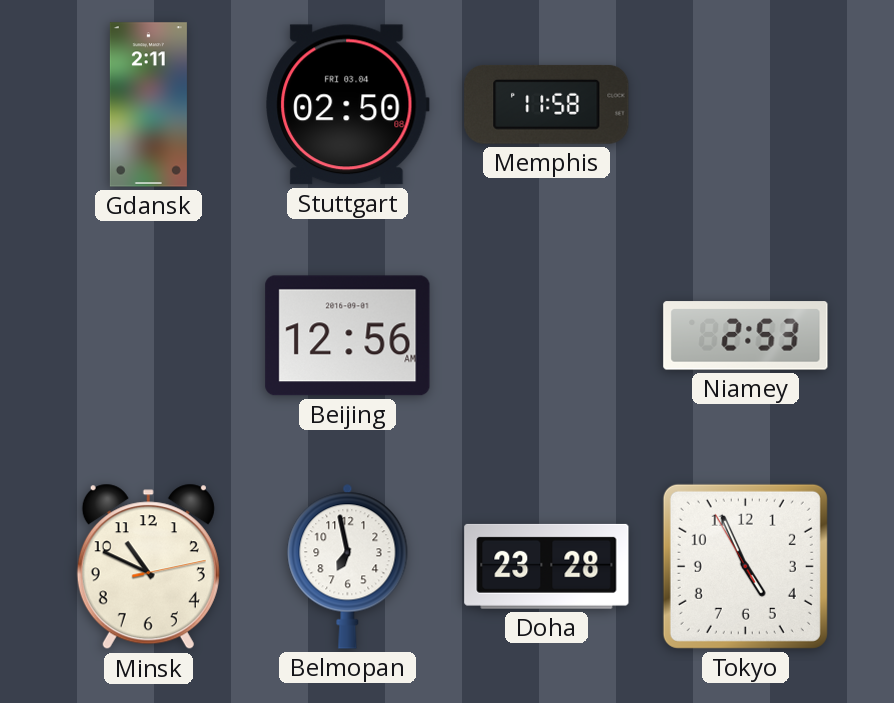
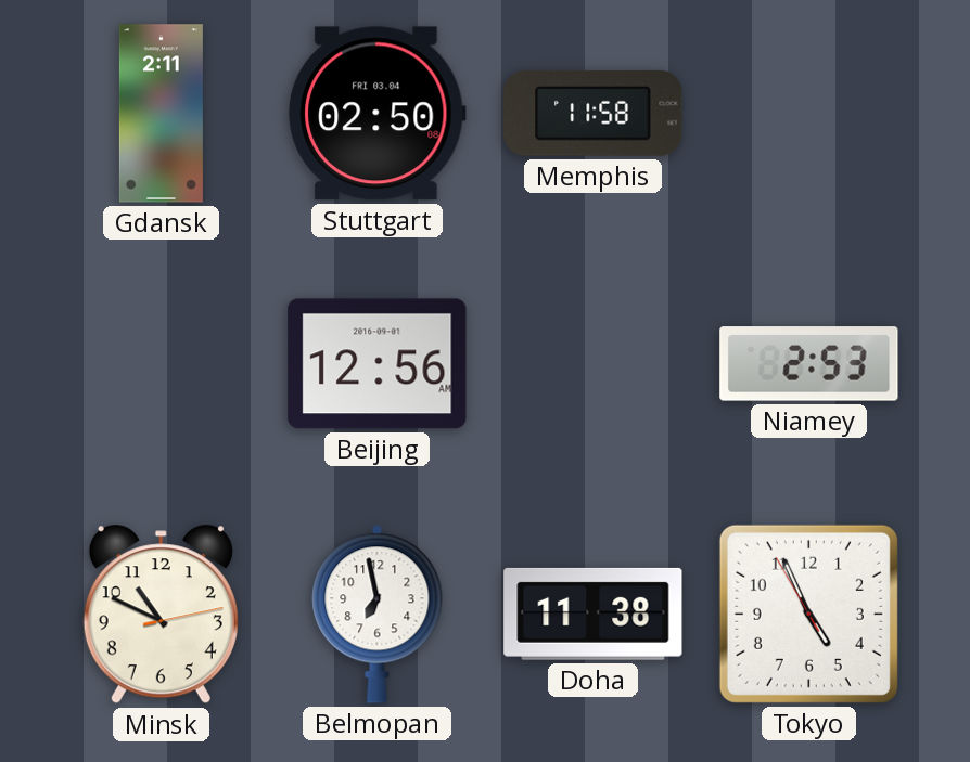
Doha: 23:28 -> 11:38
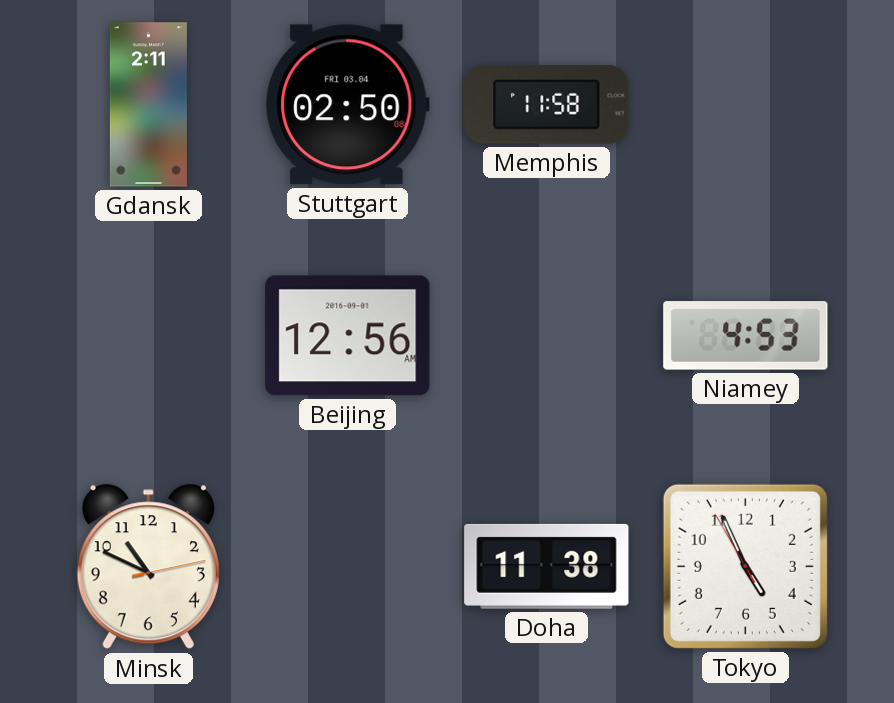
Niamey: 2:53 -> 4:53
Belmopan: 6:58 -> none
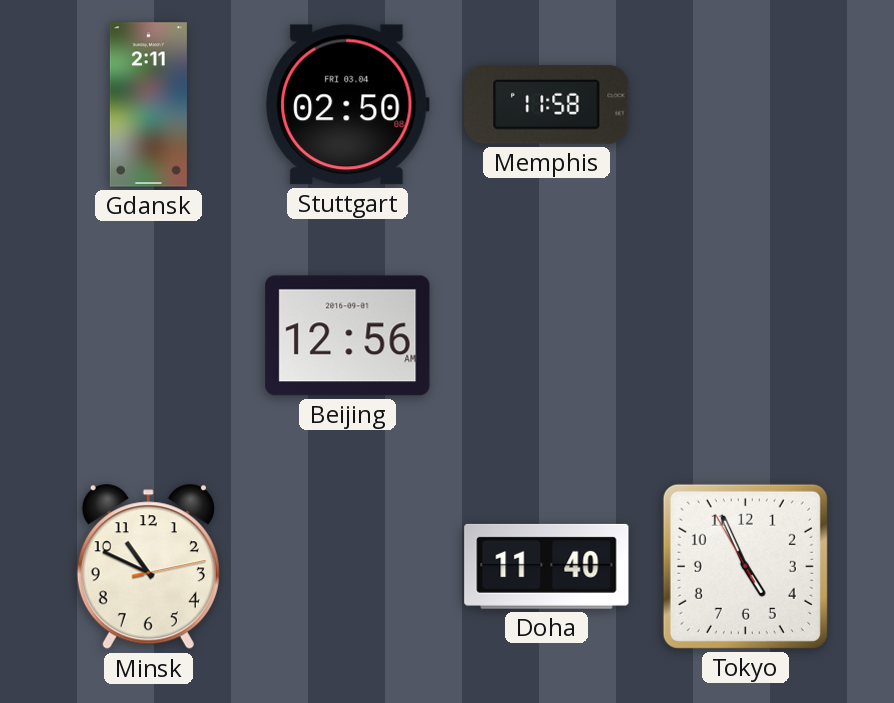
Niamey: 4:53 -> none
Doha: 11:38 -> 11:40
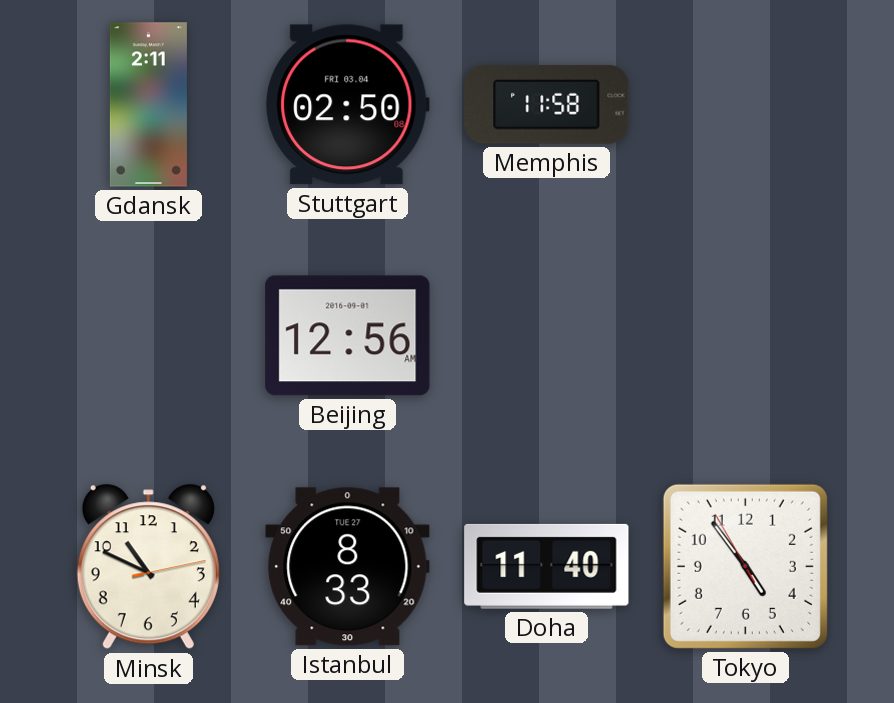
Istanbul: none -> 8:33
Tokyo: 4:55 -> 4:53
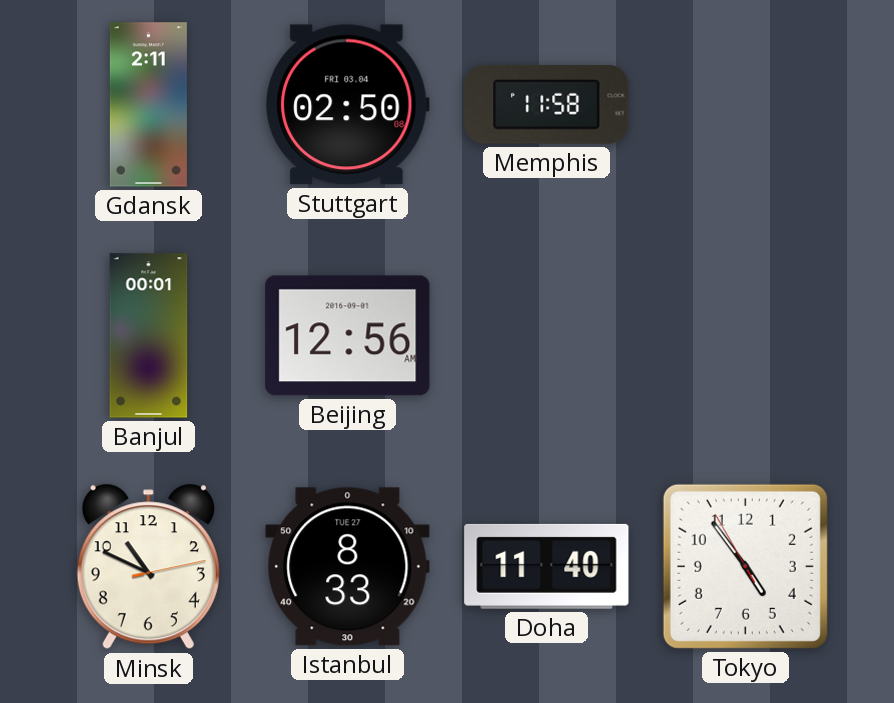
Banjul: none -> 00:01
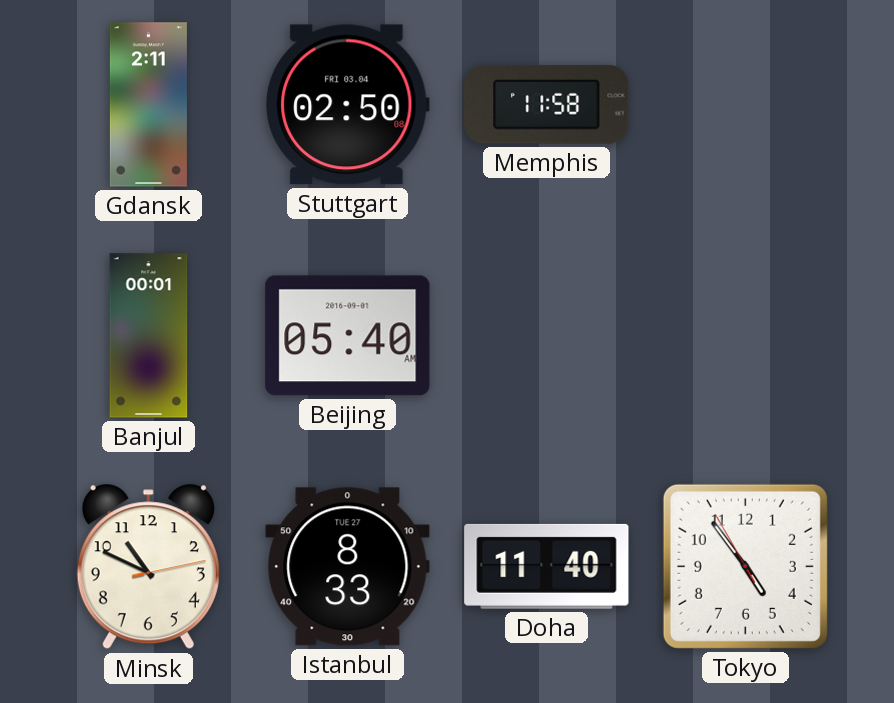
Beijing: 12:56 -> 05:40
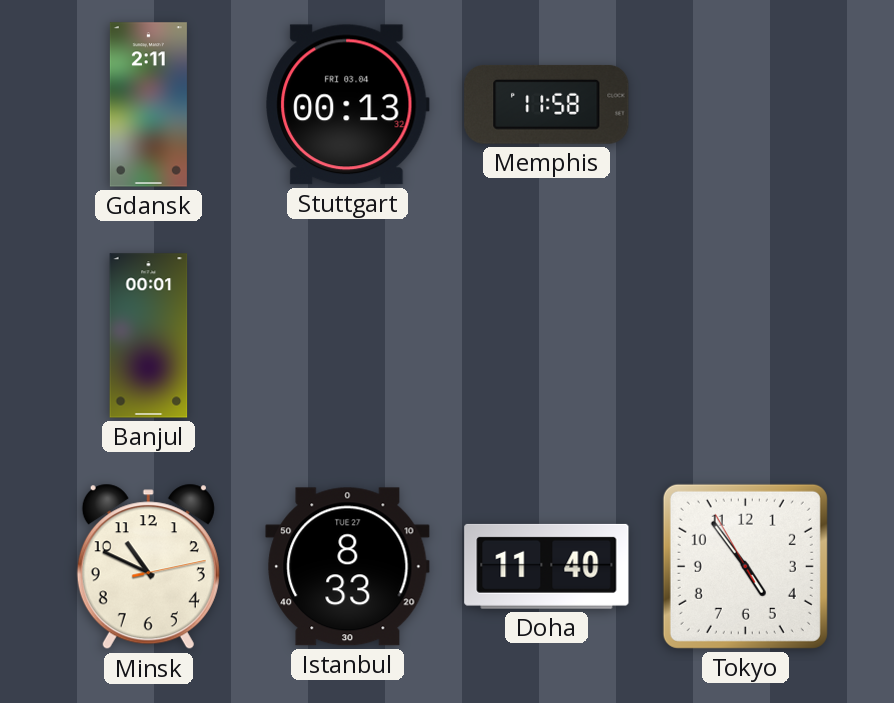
Stuttgart: 02:50 -> 00:13
Beijing: 05:40 -> none
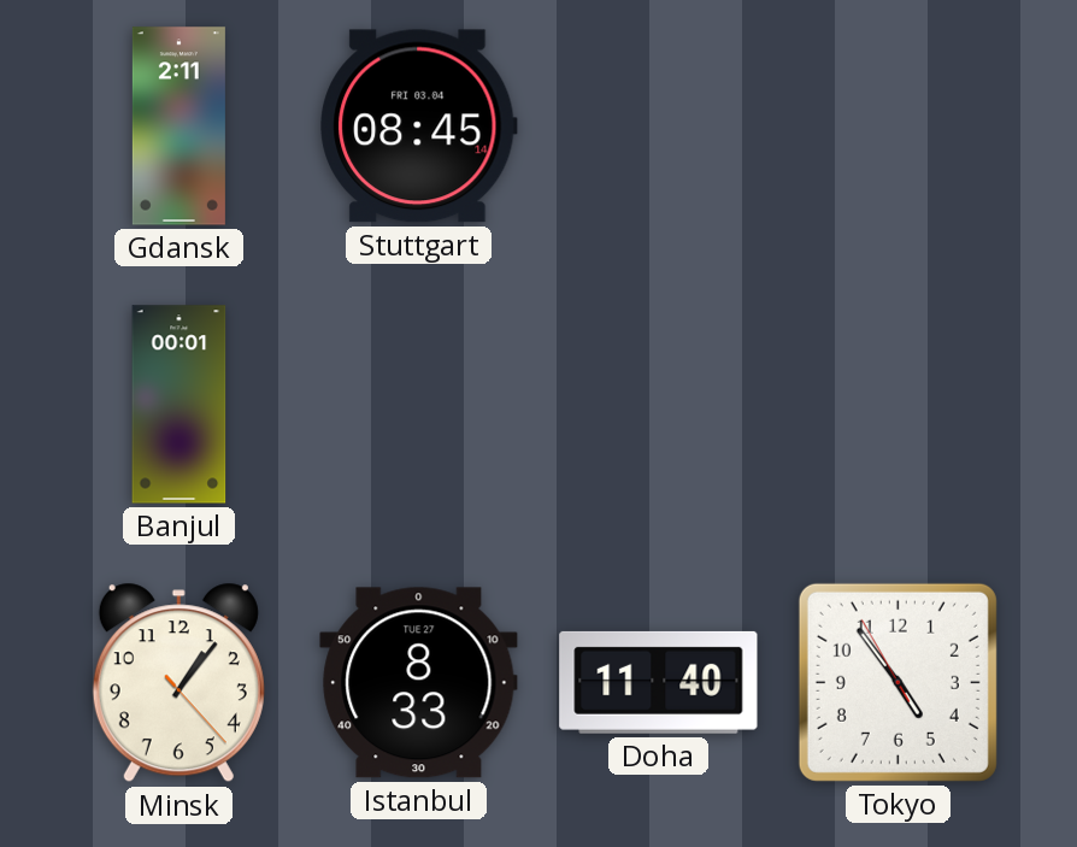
Stuttgart: 00:13 -> 08:45
Memphis: 11:58 -> none
Minsk: 10:49 -> 1:06
